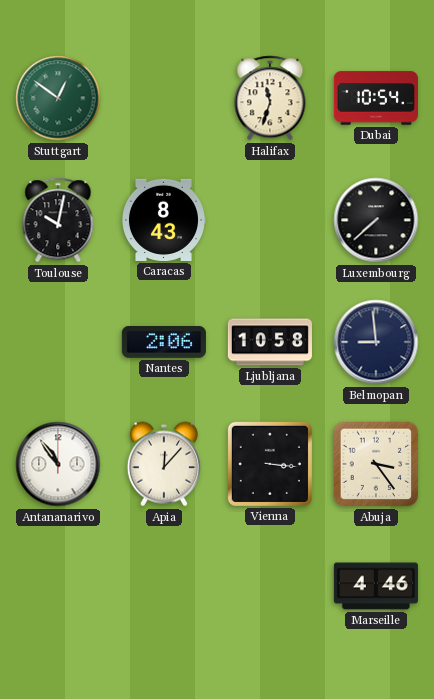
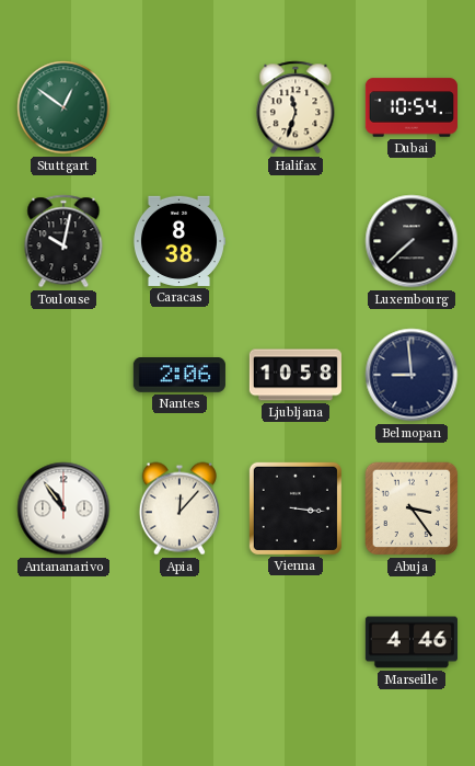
Caracas: 8:43 -> 8:38
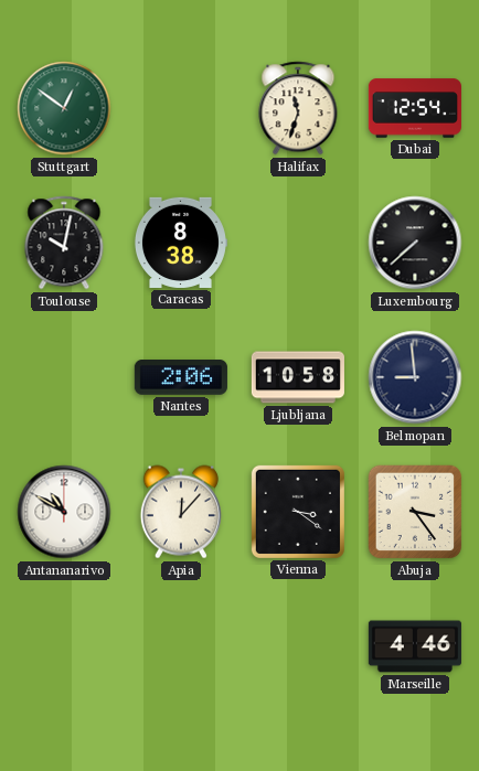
Dubai: 10:54 -> 12:54
Antananarivo: 10:54 -> 10:50
Vienna: 3:16 -> 3:21
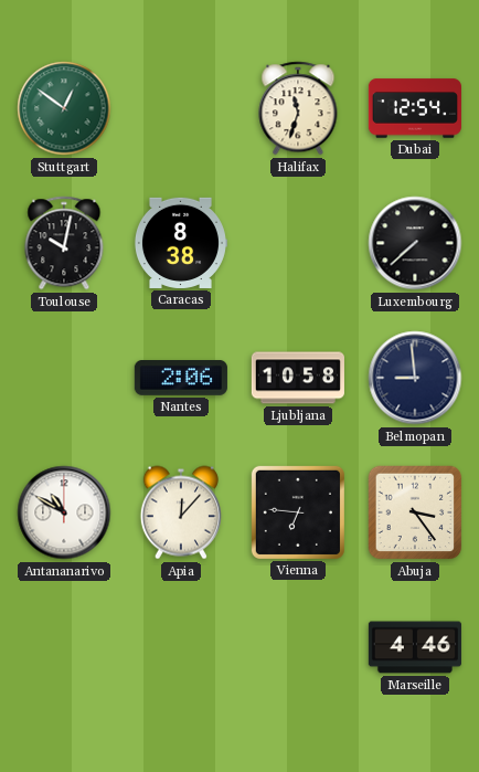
Vienna: 3:21 -> 6:46
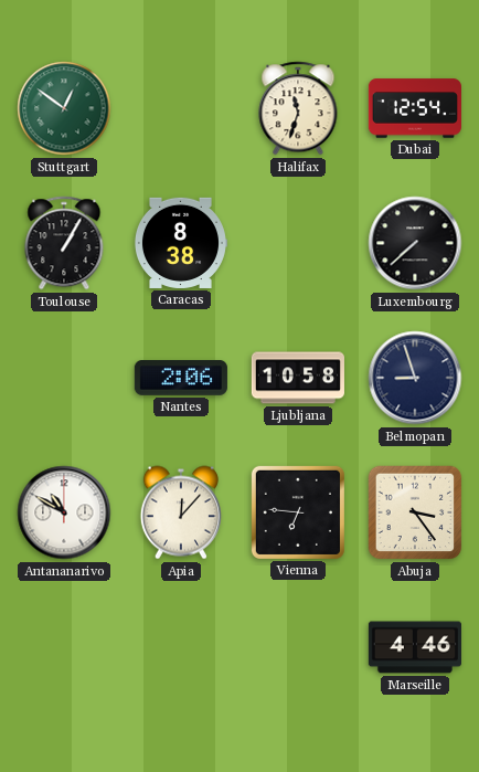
Toulouse: 10:02 -> 1:05
Belmopan: 8:59 -> 8:57
